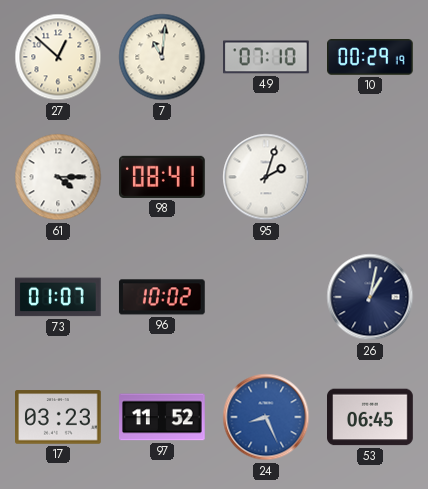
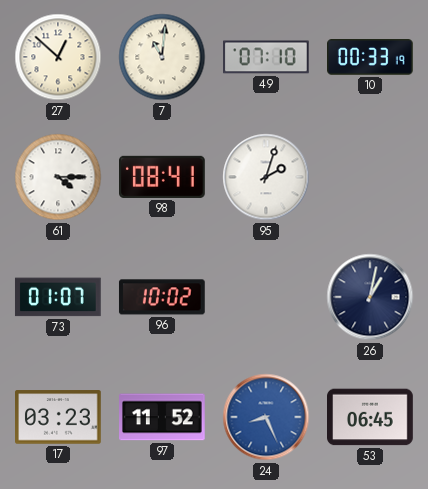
10: 00:29 -> 00:33
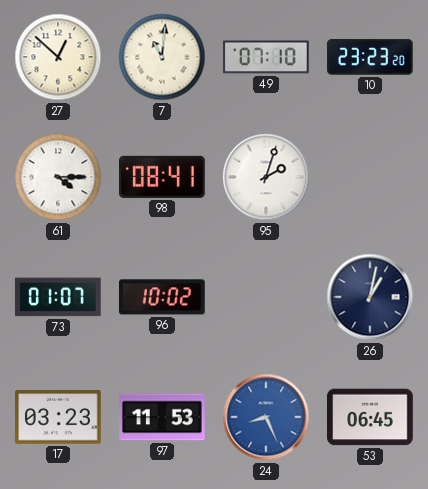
10: 00:33 -> 23:23
97: 11:52 -> 11:53
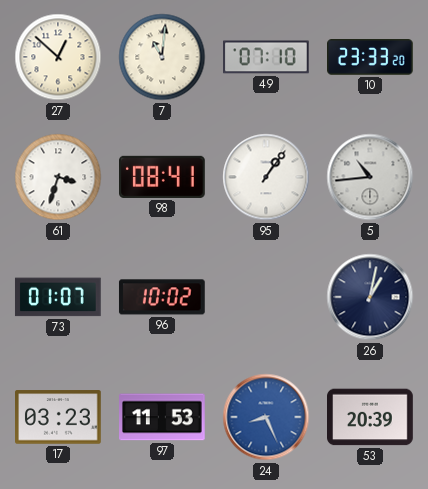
10: 23:23 -> 23:33
61: 4:15 -> 3:33
95: 2:03 -> 1:06
5: none -> 10:44
53: 06:45 -> 20:39
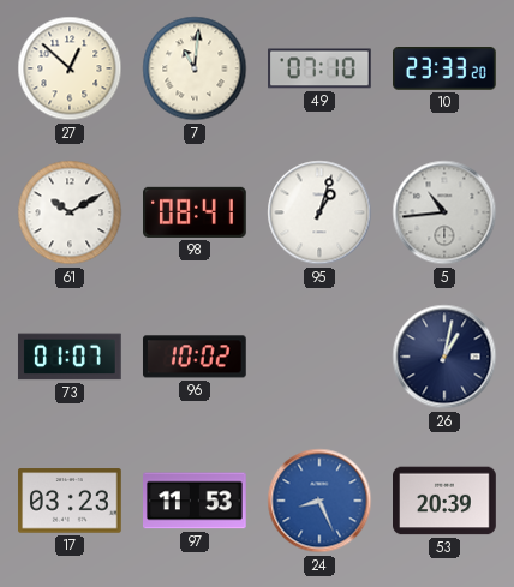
61: 3:33 -> 10:10
95: 1:06 -> 1:03
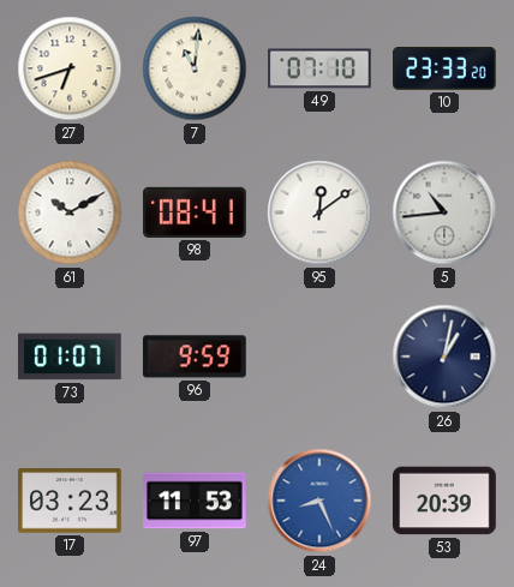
27: 12:52 -> 6:42
95: 1:03 -> 12:09
96: 10:02 -> 9:59
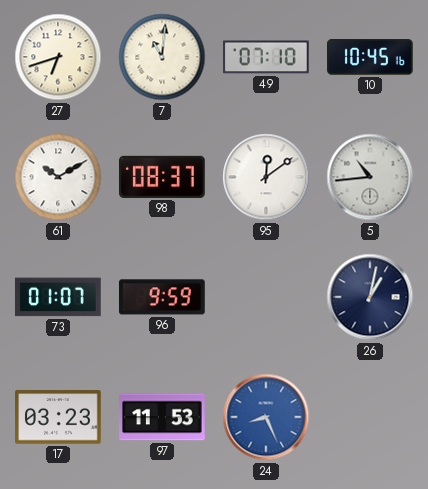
10: 23:33 -> 10:45
98: 08:41 -> 08:37
53: 20:39 -> none
